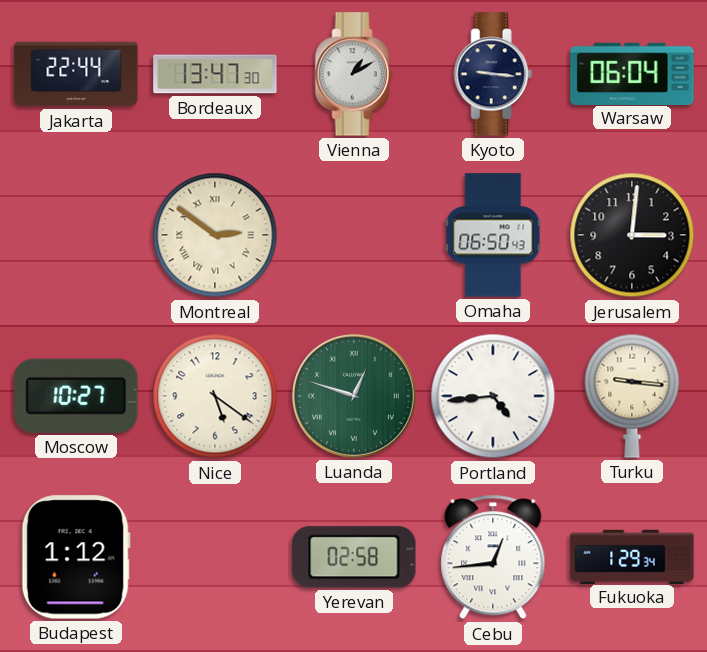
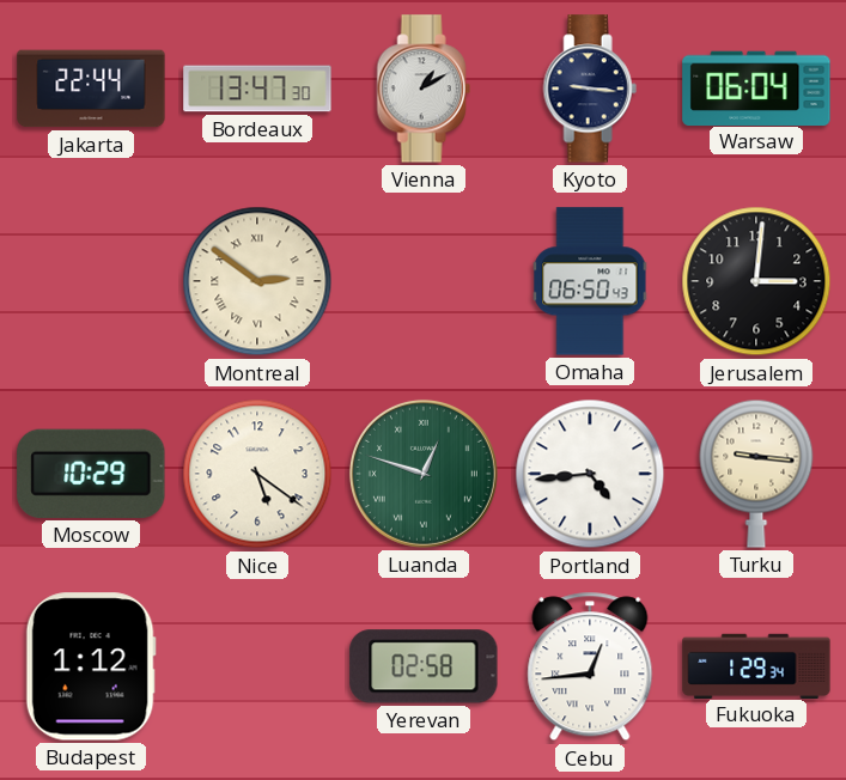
Moscow: 10:27 -> 10:29
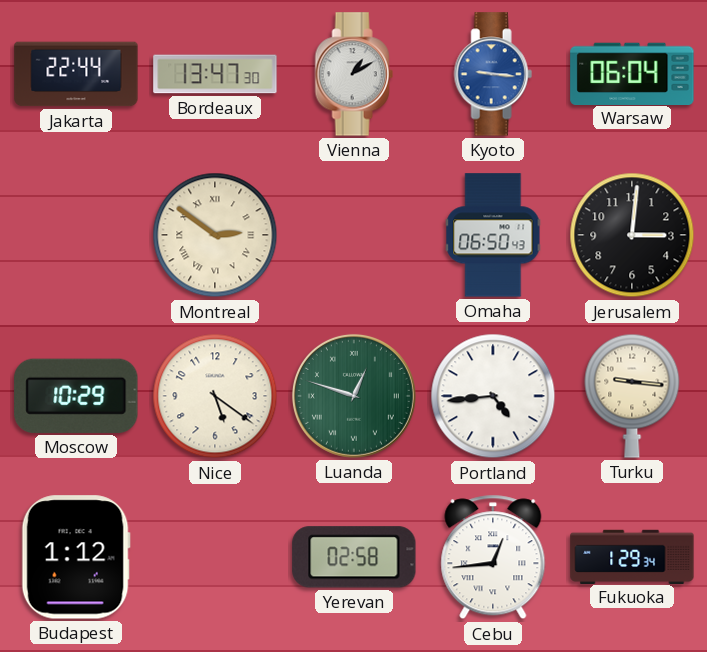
Kyoto dial: navy -> blue
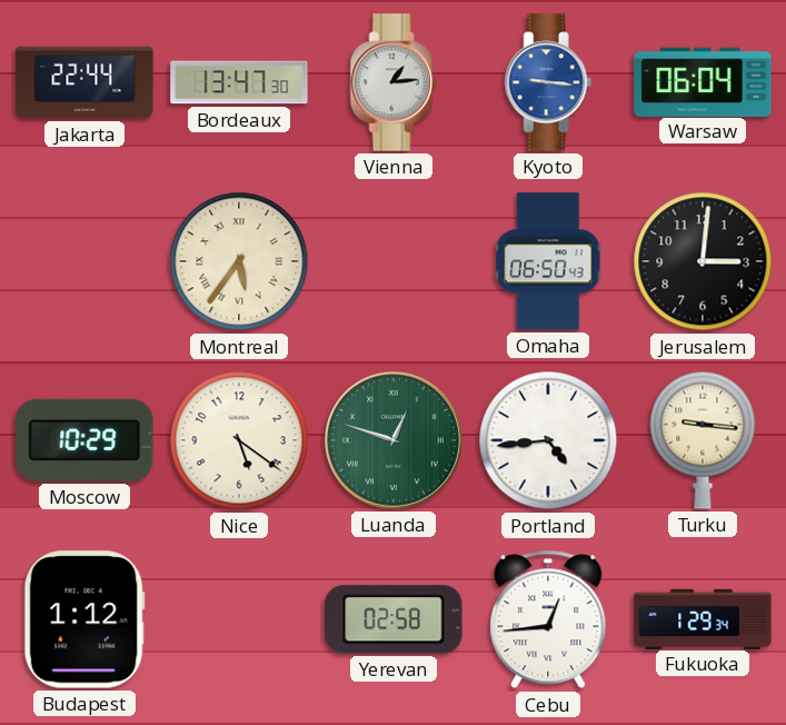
Vienna: 1:10 -> 1:14
Montreal: 2:51 -> 5:36
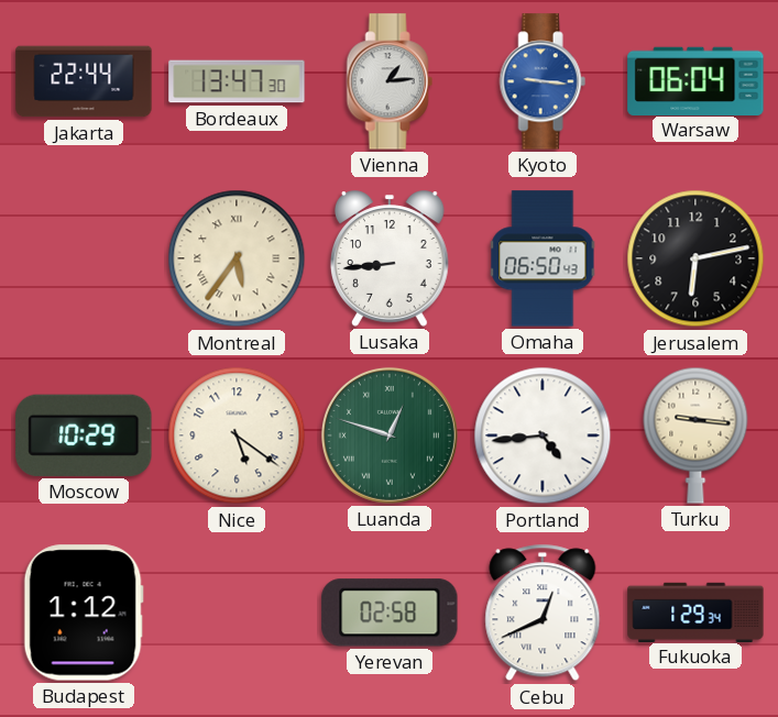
Lusaka: none -> 8:44
Jerusalem: 3:01 -> 6:13
Cebu: 12:44 -> 12:41
